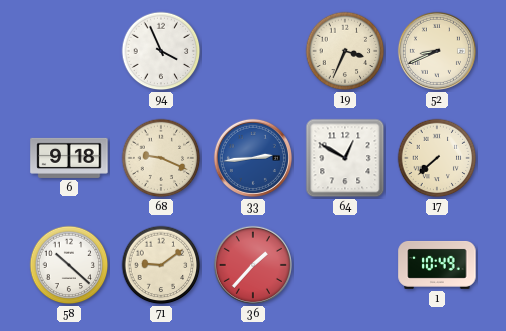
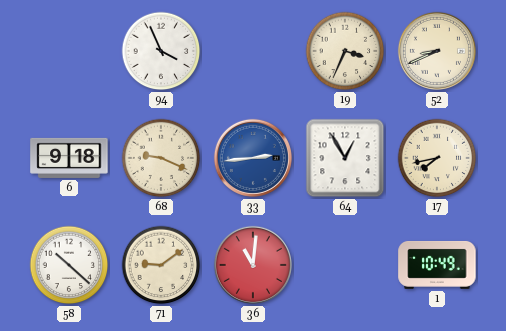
64: 12:50 -> 12:55
17: 7:38 -> 7:43
36: 1:37 -> 11:01
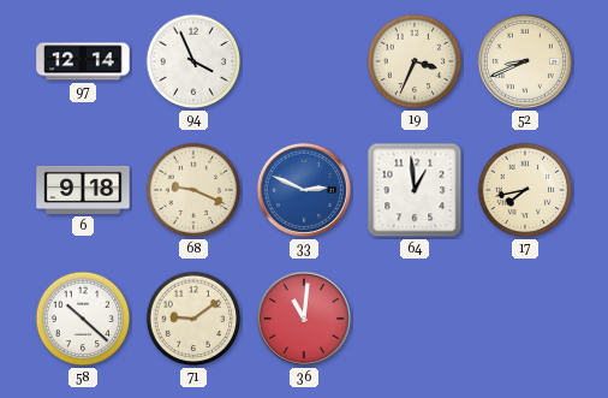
97: none -> 12:14
33: 2:44 -> 2:49
64: 12:55 -> 12:59
1: 10:49 -> none
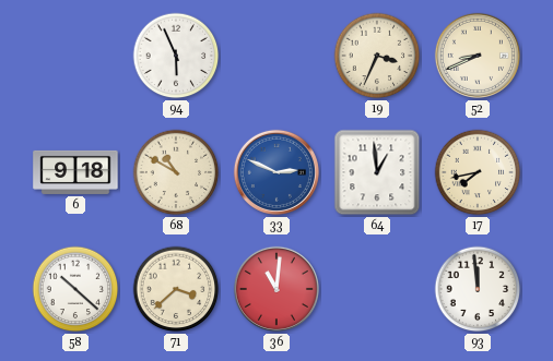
97: 12:14 -> none
94: 3:56 -> 5:56
68: 9:19 -> 10:50
71: 9:09 -> 3:38
93: none -> 11:59
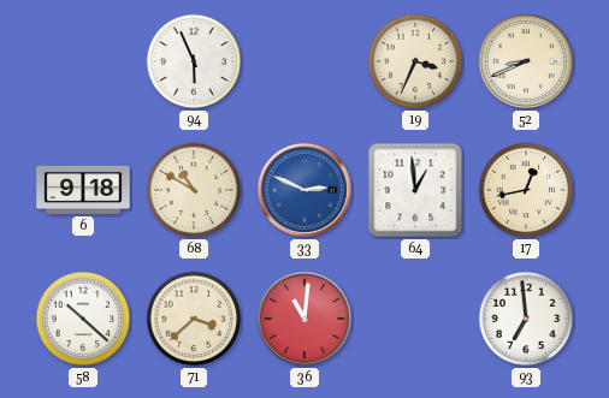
17: 7:43 -> 12:43
93: 11:59 -> 6:59
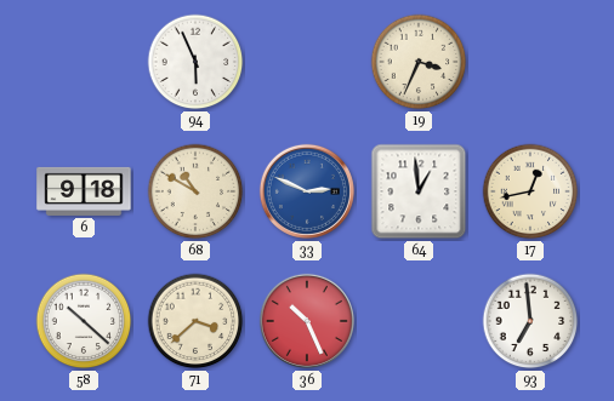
52: 8:41 -> none
36: 11:01 -> 10:26
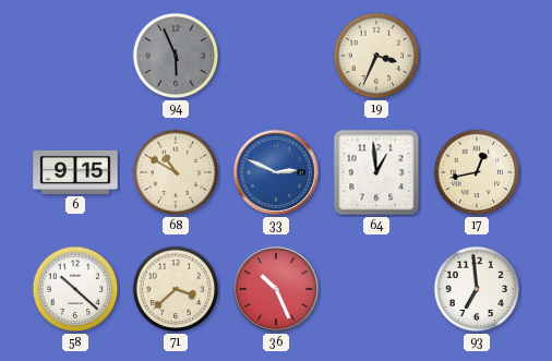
94 dial: white -> grey
6: 9:18 -> 9:15
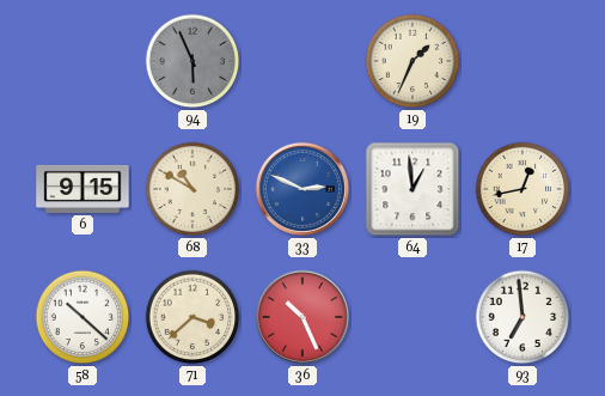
19: 3:34 -> 1:34
